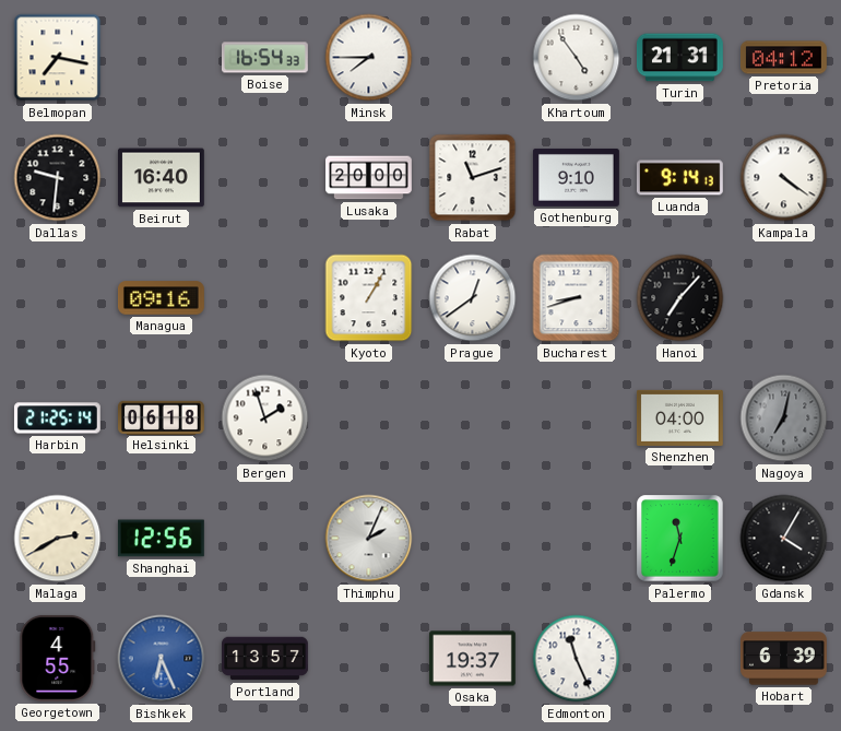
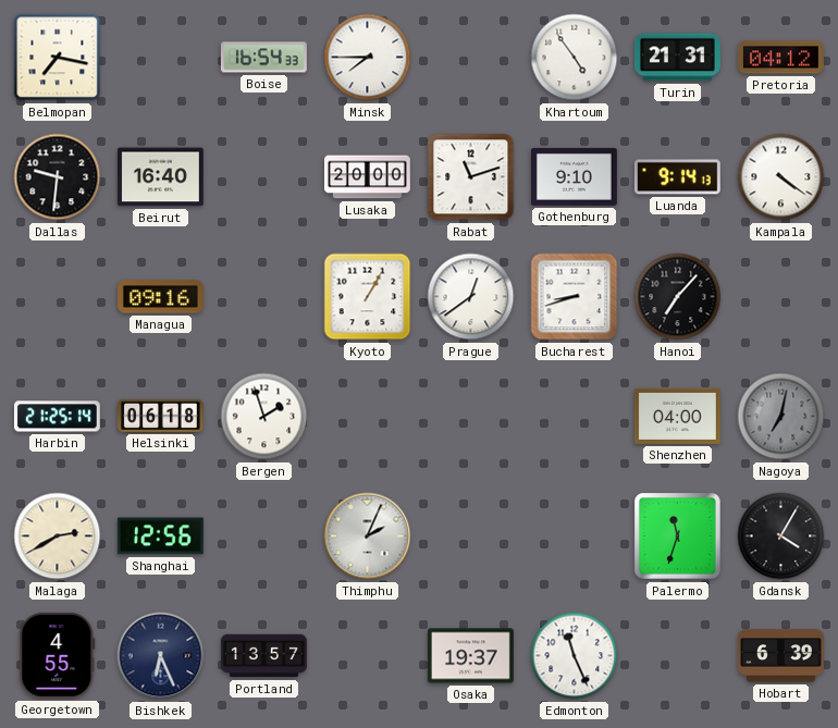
Bishkek dial: blue -> navy
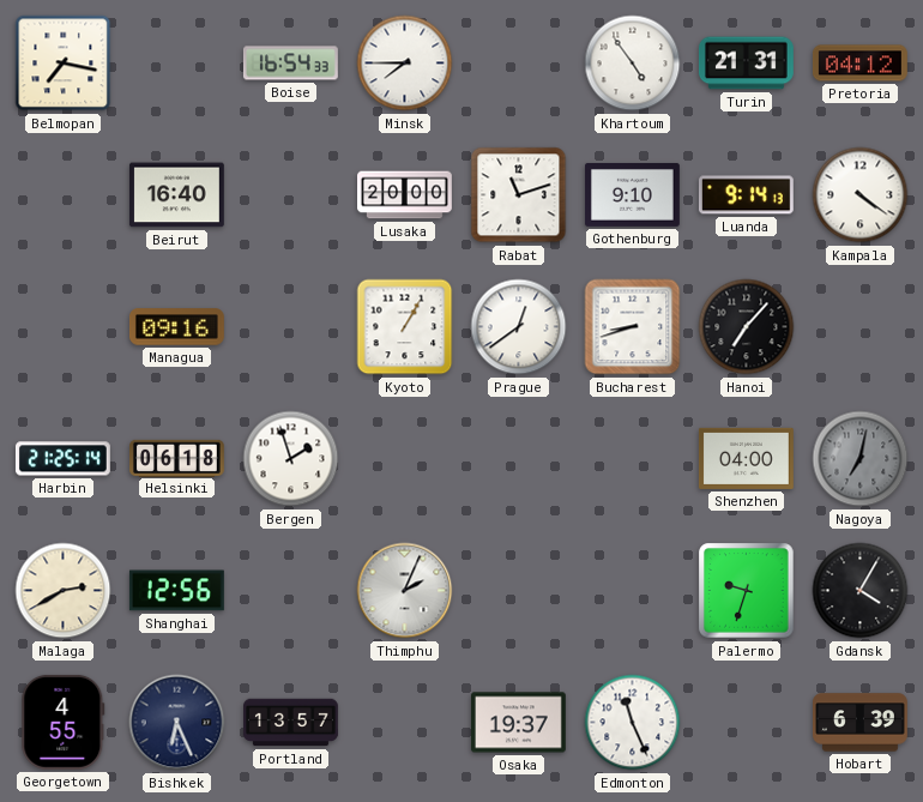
Dallas: 9:31 -> none
Palermo: 11:33 -> 9:33
